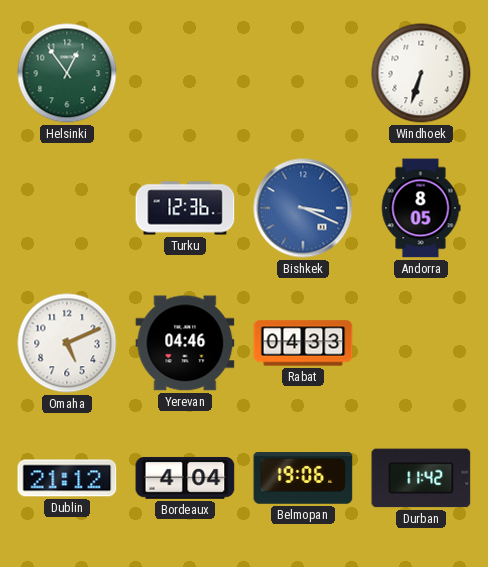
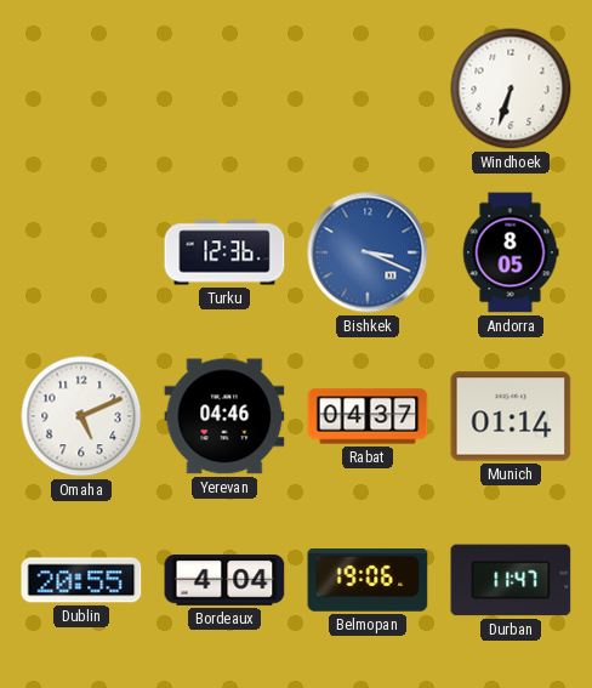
Helsinki: 12:54 -> none
Rabat: 04:33 -> 04:37
Munich: none -> 01:14
Dublin: 21:12 -> 20:55
Durban: 11:42 -> 11:47
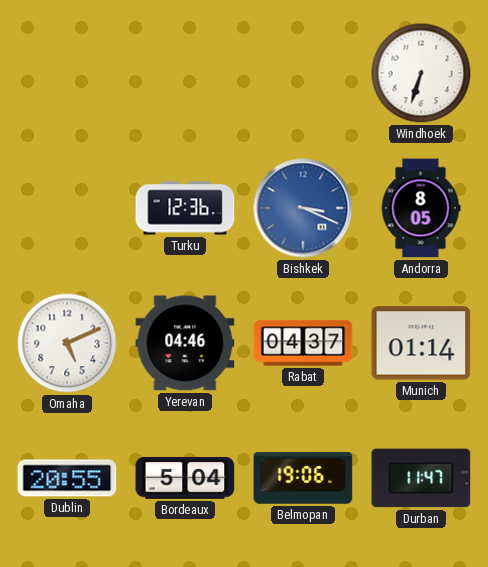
Bordeaux: 4:04 -> 5:04
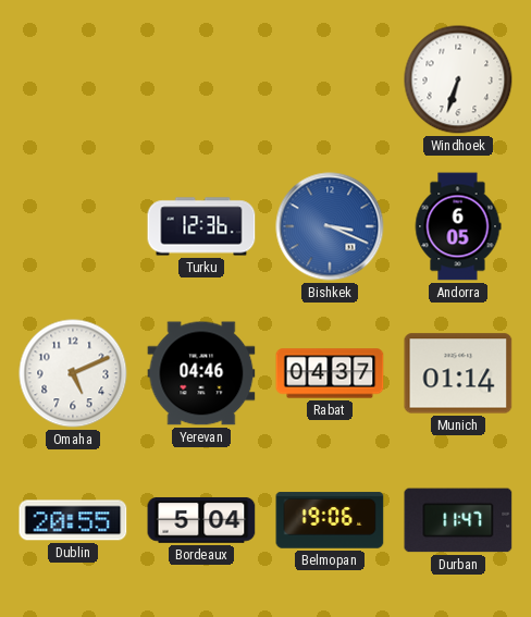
Andorra: 8:05 -> 6:05
